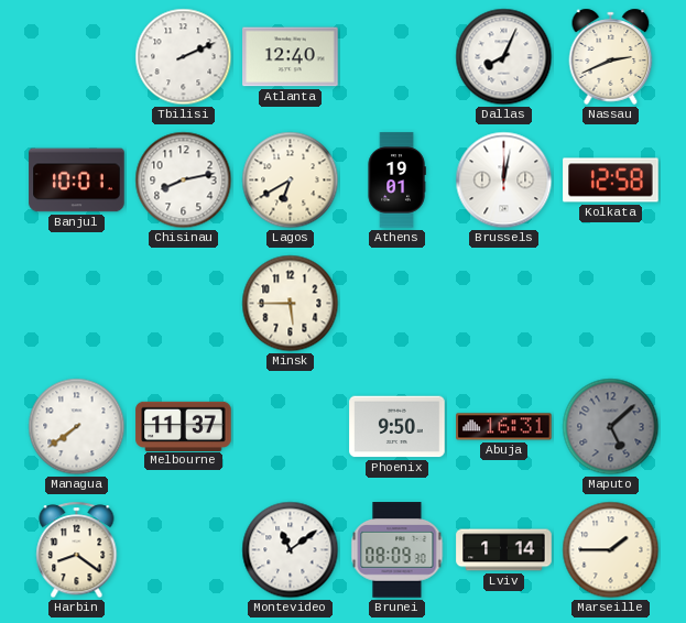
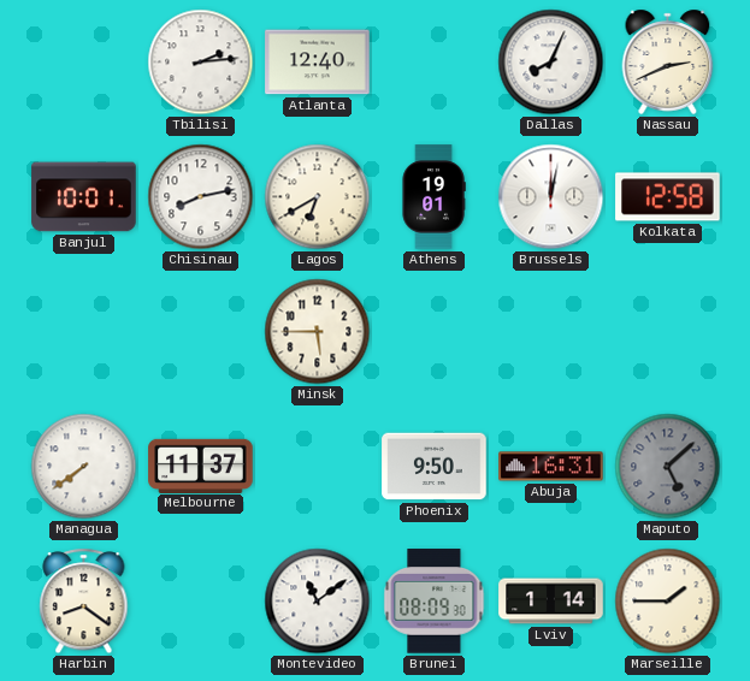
Tbilisi: 2:11 -> 2:14
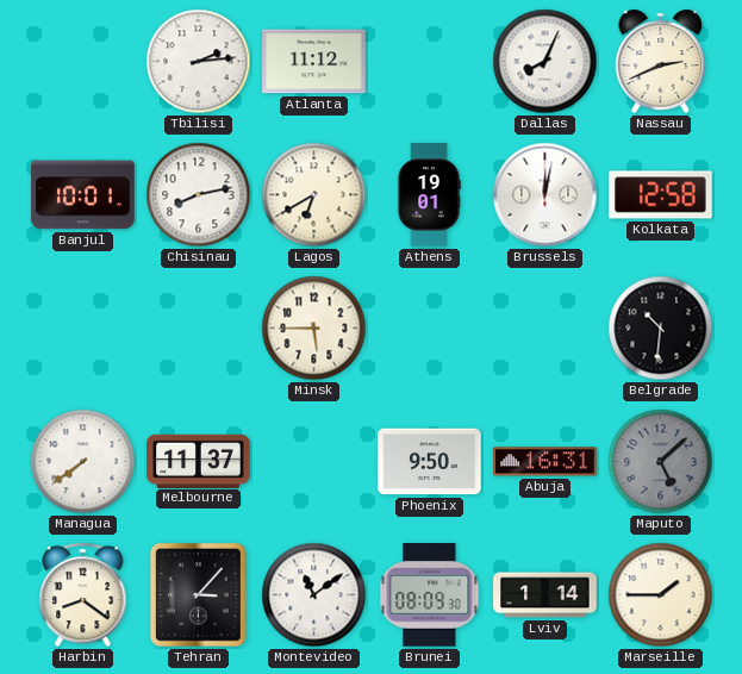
Atlanta: 12:40 -> 11:12
Belgrade: none -> 10:31
Tehran: none -> 3:07
